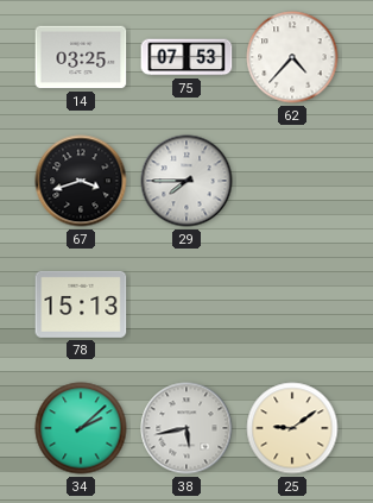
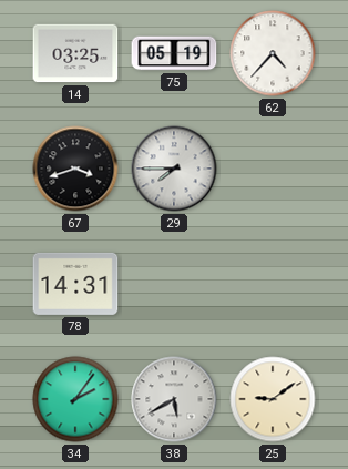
75: 07:53 -> 05:19
78: 15:13 -> 14:31
34: 2:08 -> 2:06
38: 5:43 -> 5:40
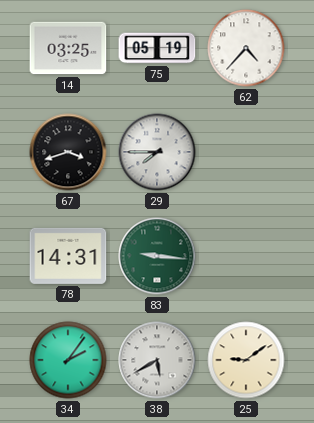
83: none -> 9:16
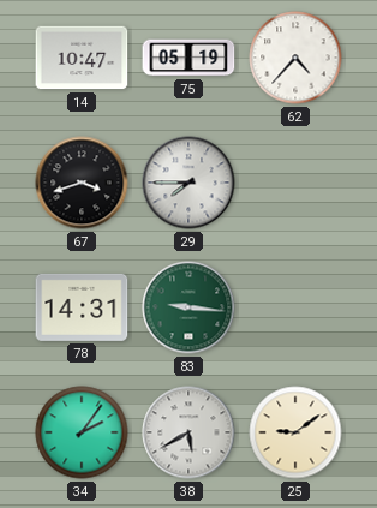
14: 03:25 -> 10:47
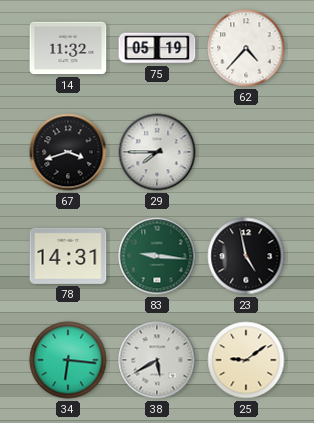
14: 10:47 -> 11:32
23: none -> 4:58
34: 2:06 -> 6:16
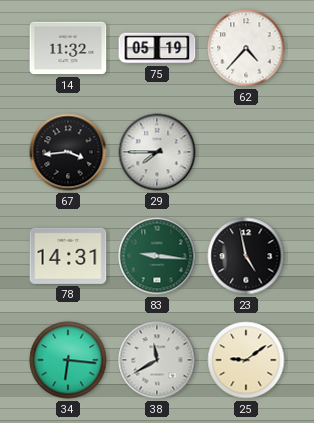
67: 3:42 -> 3:44
38: 5:40 -> 11:40
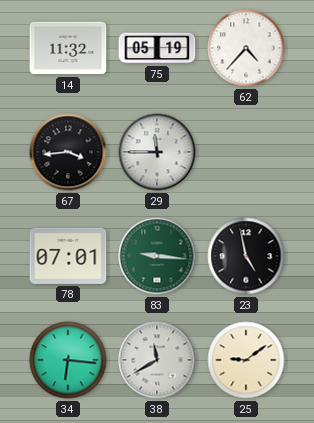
29: 7:45 -> 11:45
78: 14:31 -> 07:01
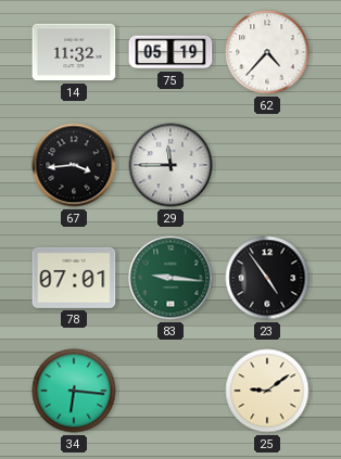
23: 4:58 -> 4:54
38: 11:40 -> none
